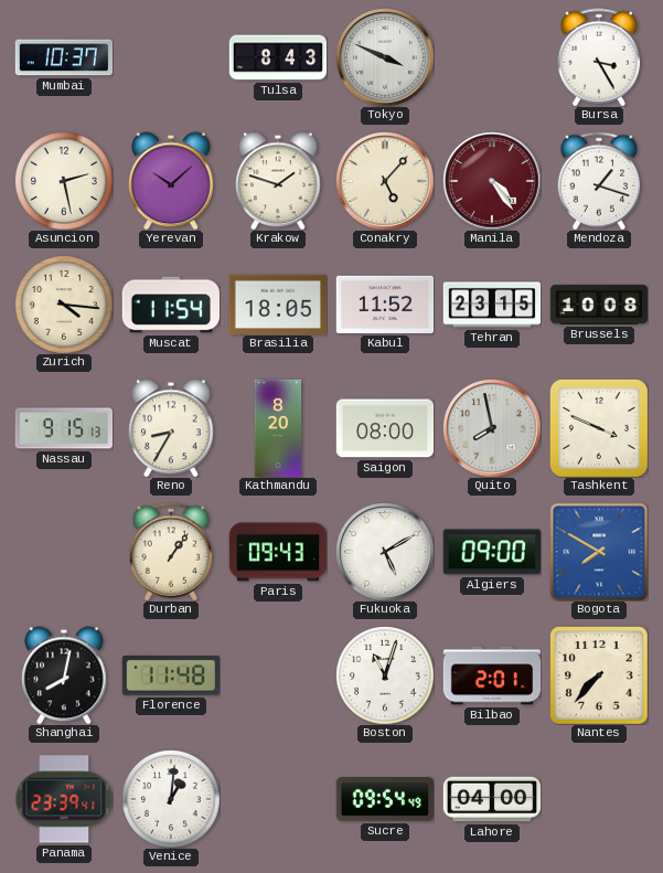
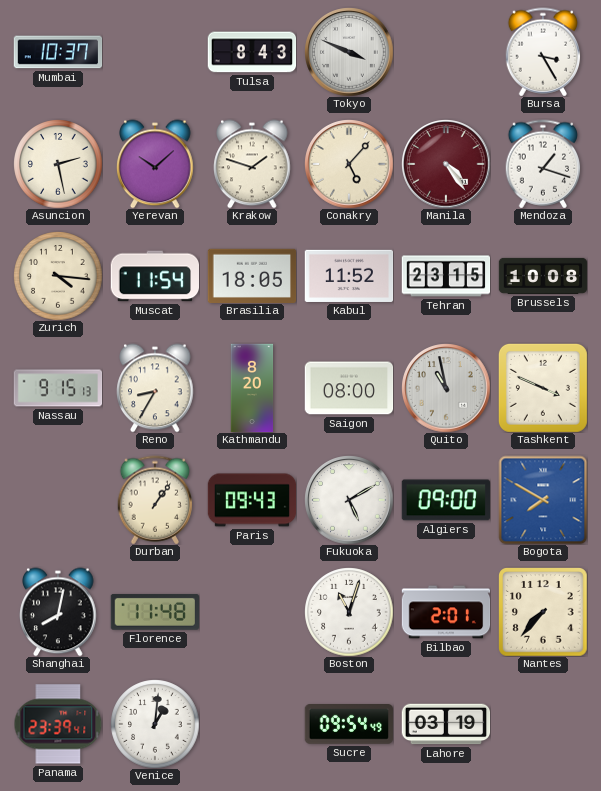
Quito: 7:58 -> 10:58
Lahore: 04:00 -> 03:19
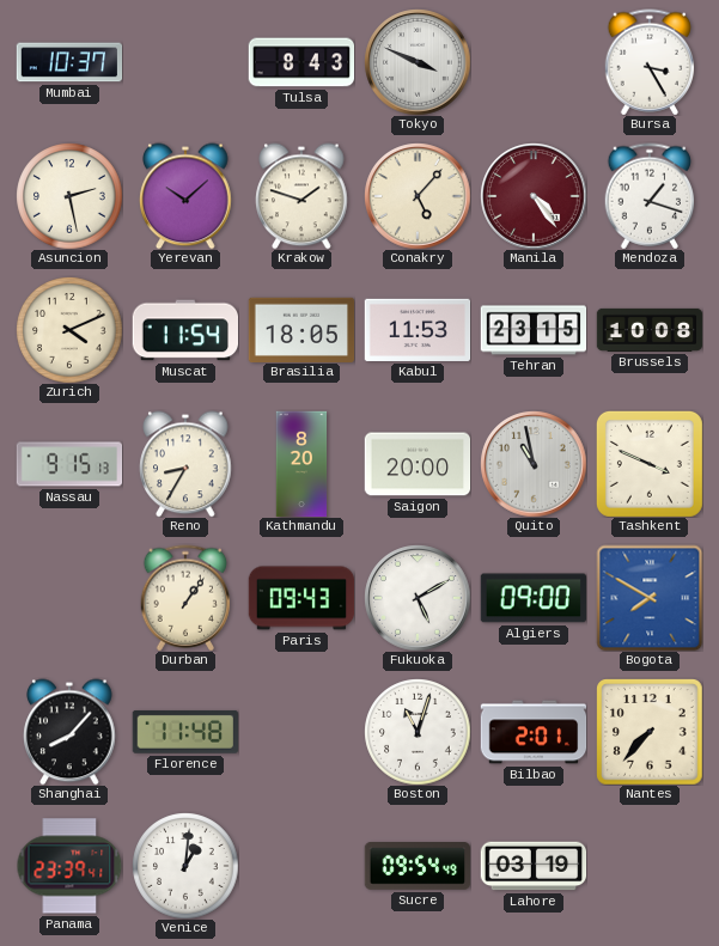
Zurich: 4:16 -> 4:11
Kabul: 11:52 -> 11:53
Saigon: 08:00 -> 20:00
Shanghai: 8:02 -> 8:07
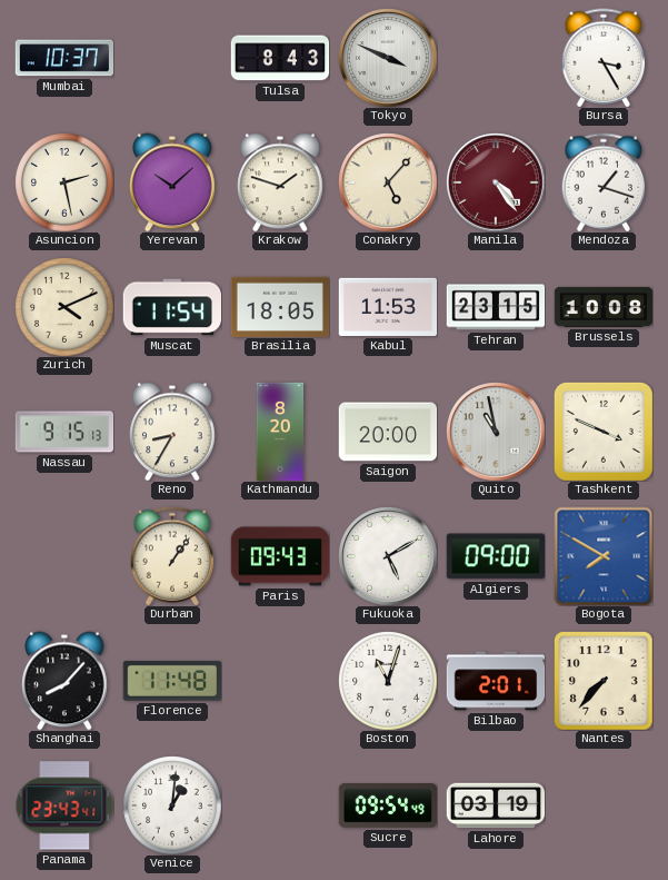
Panama: 23:39 -> 23:43
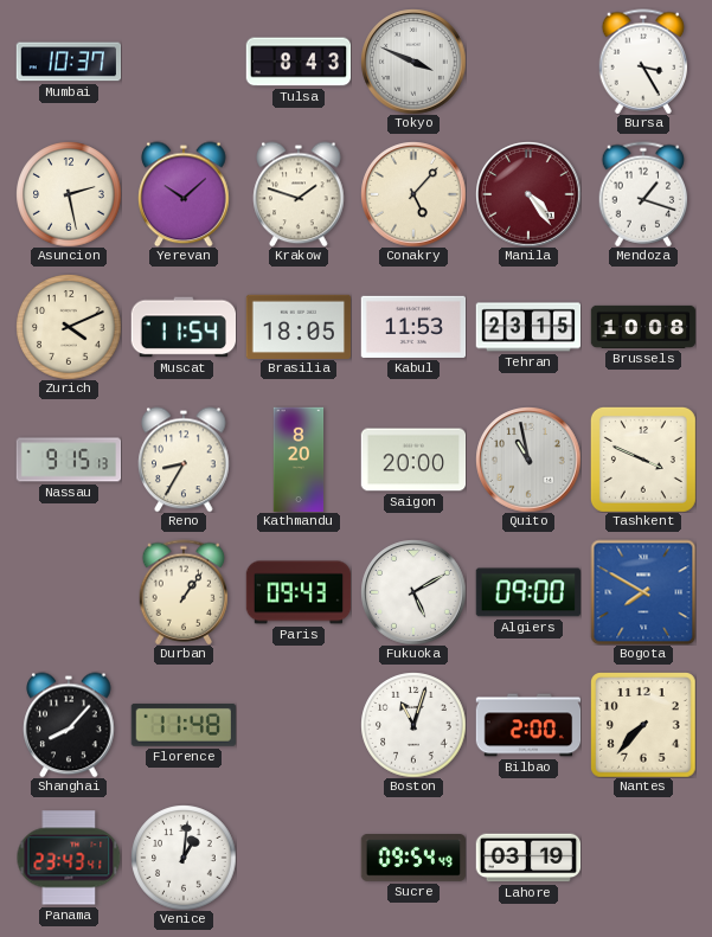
Bilbao: 2:01 -> 2:00
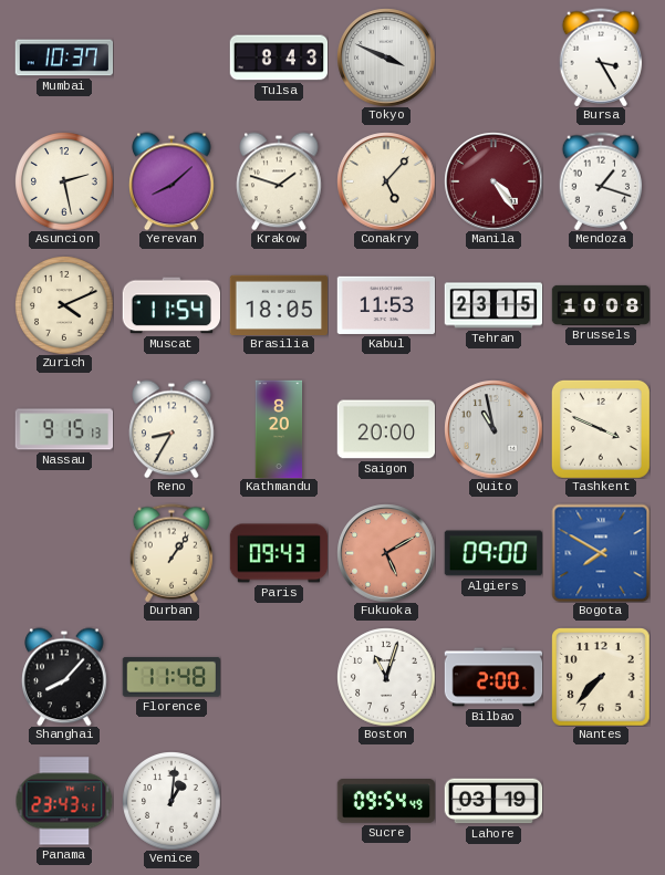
Yerevan: 10:08 -> 8:08
Fukuoka dial: white -> salmon
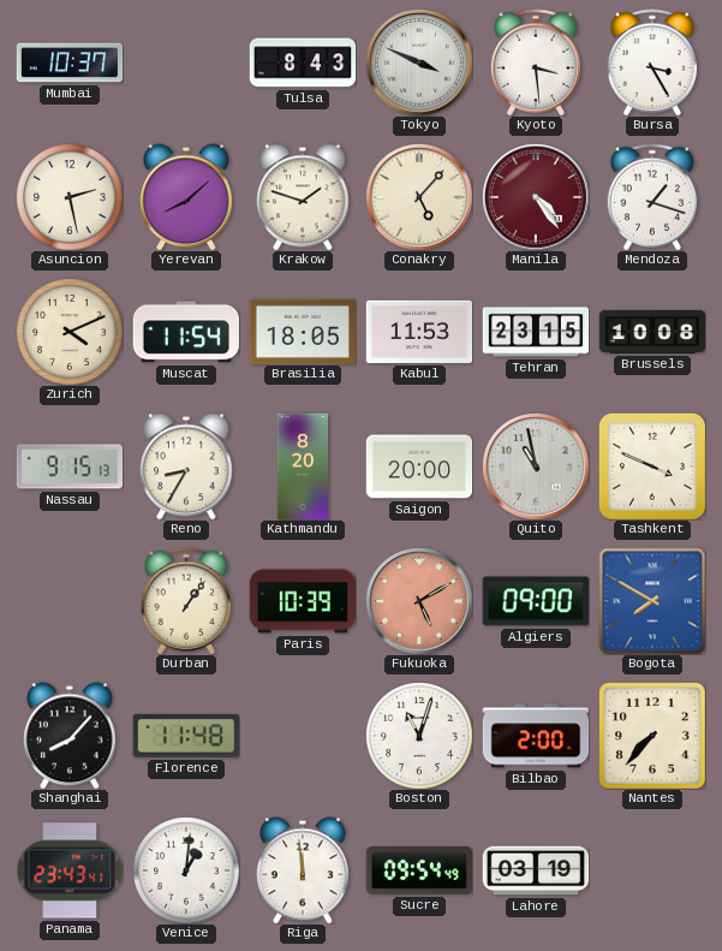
Kyoto: none -> 3:29
Paris: 09:43 -> 10:39
Riga: none -> 11:59
